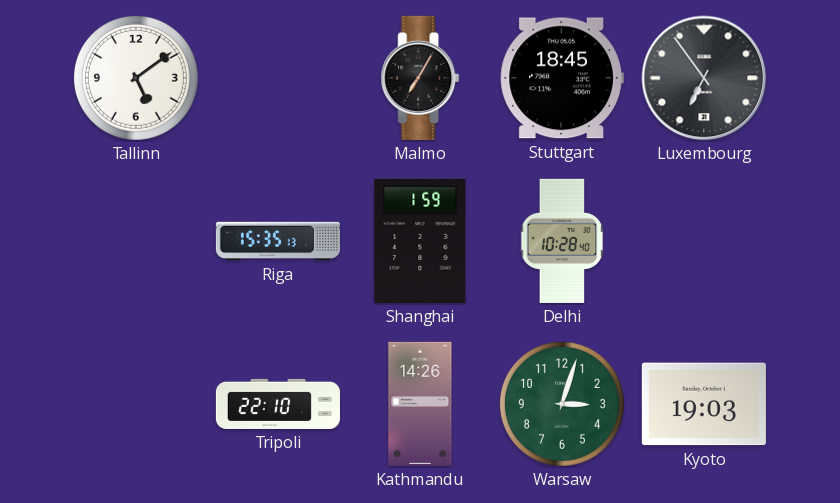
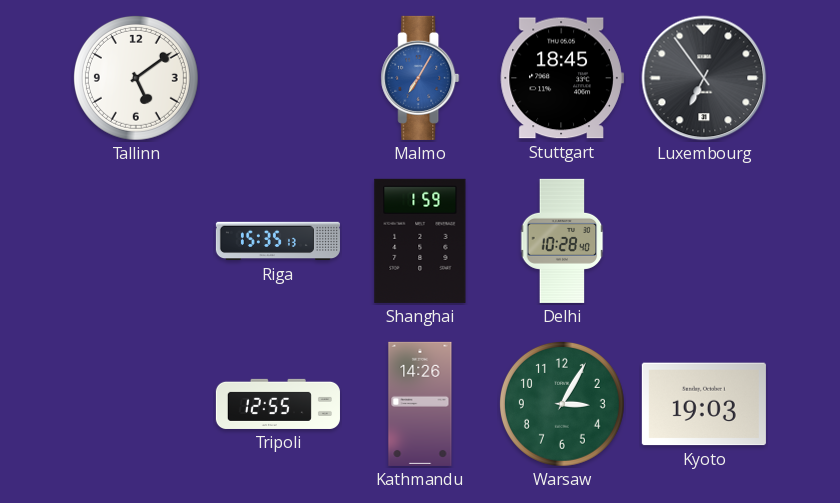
Malmo dial: black -> blue
Tripoli: 22:10 -> 12:55
Warsaw: 3:03 -> 3:05
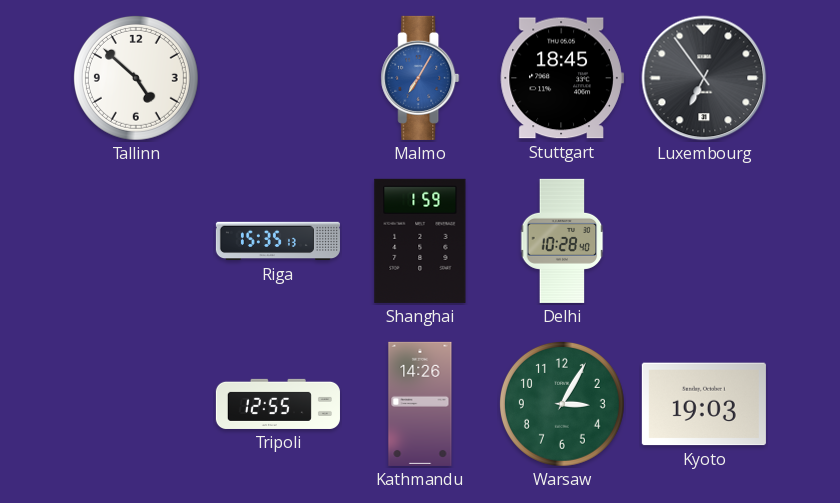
Tallinn: 5:09 -> 4:52
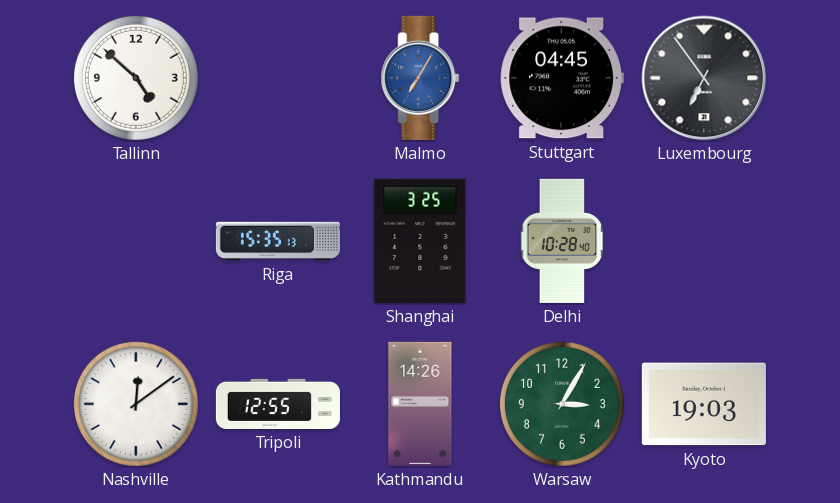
Stuttgart: 18:45 -> 04:45
Shanghai: 1:59 -> 3:25
Nashville: none -> 12:09
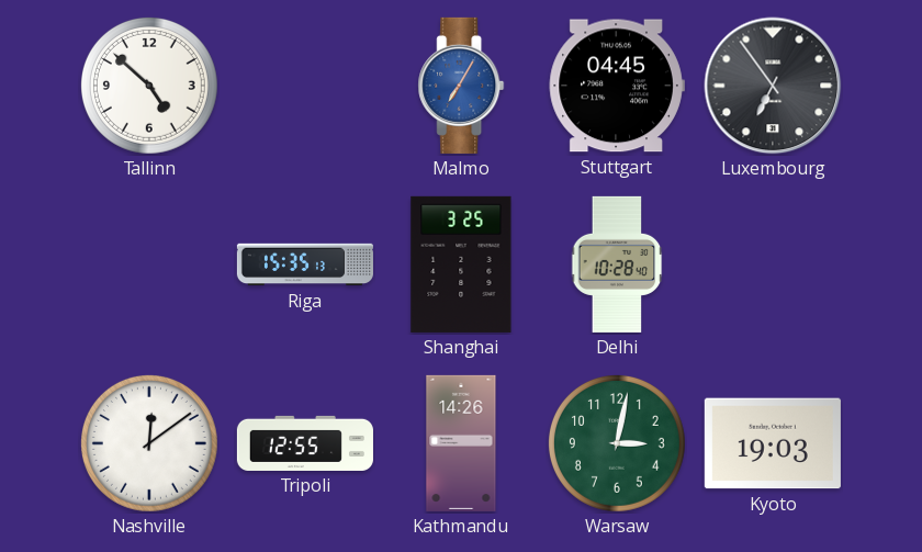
Warsaw: 3:05 -> 3:02
